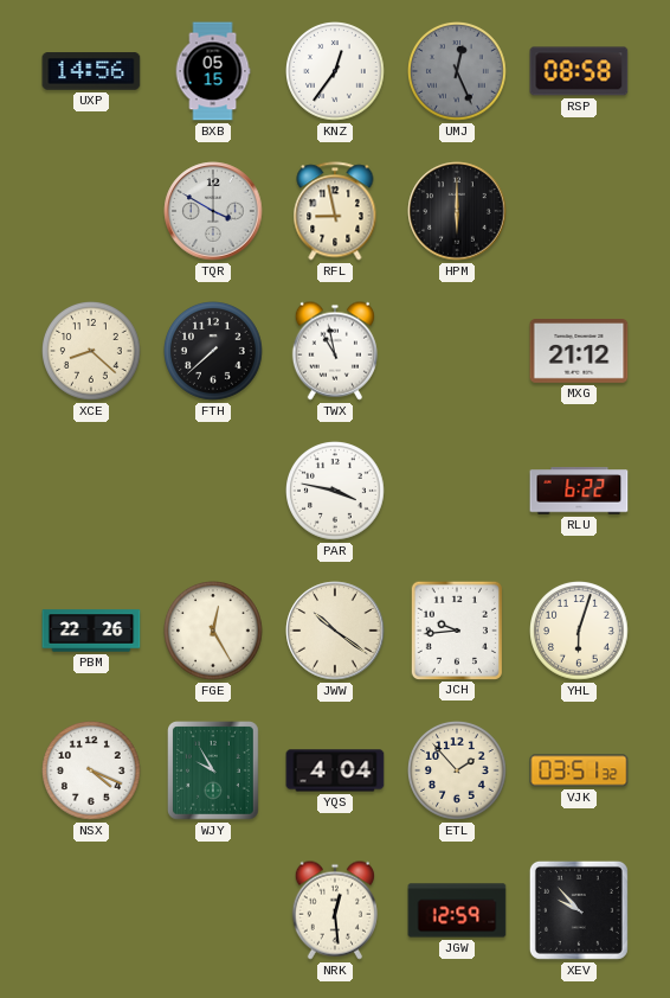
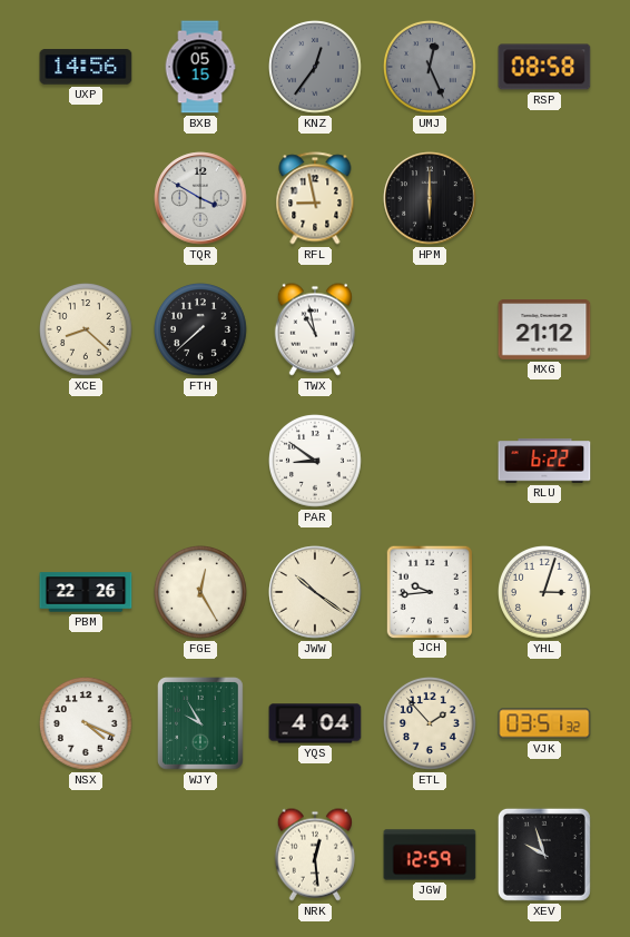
KNZ dial: white -> grey
PAR: 3:47 -> 8:51
YHL: 6:03 -> 3:03
XEV: 9:53 -> 9:57
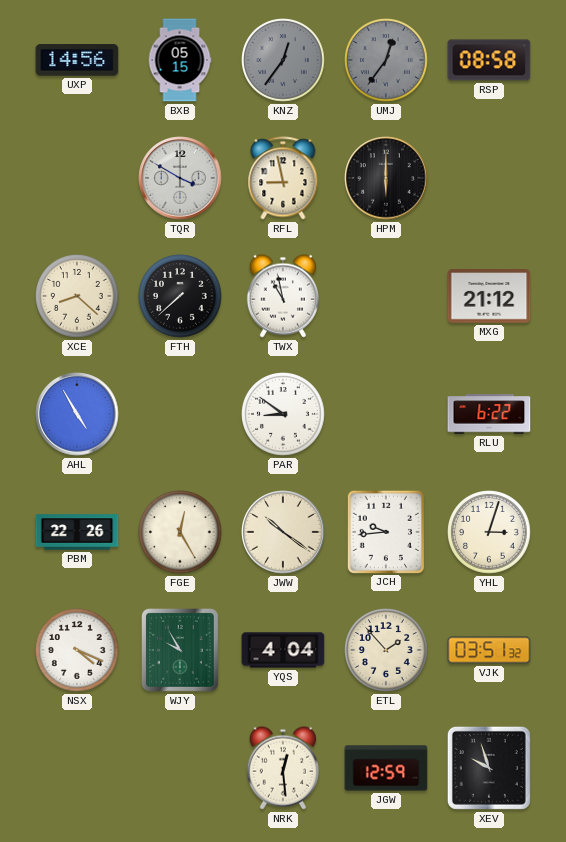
UMJ: 12:26 -> 12:36
AHL: none -> 4:55
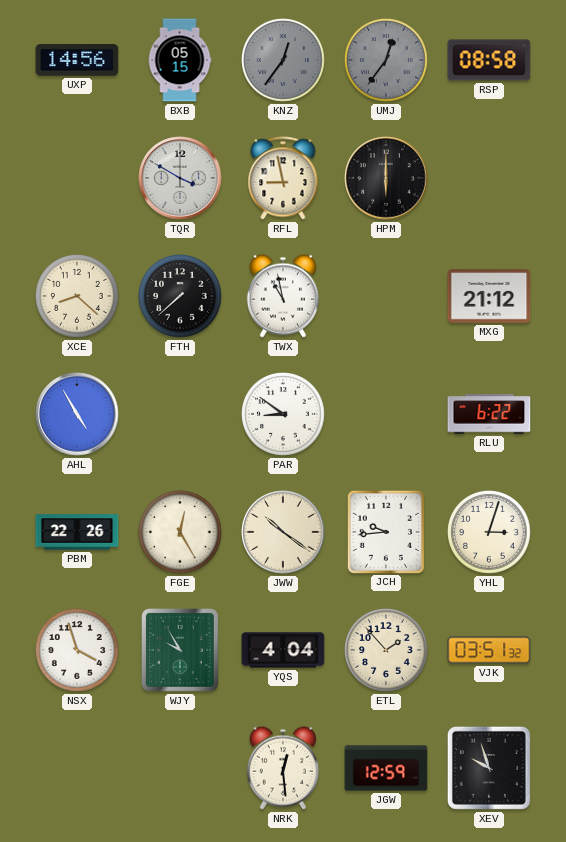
NSX: 4:19 -> 3:57
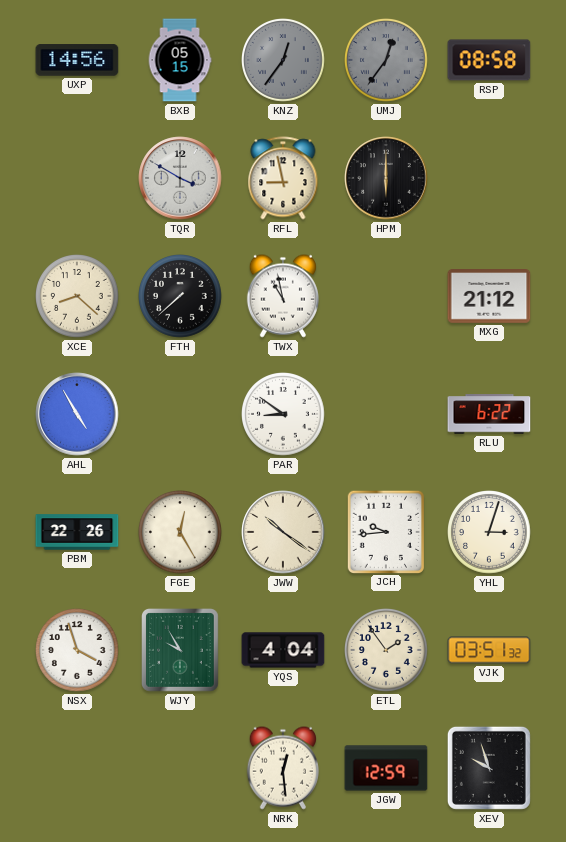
ETL: 1:53 -> 1:54
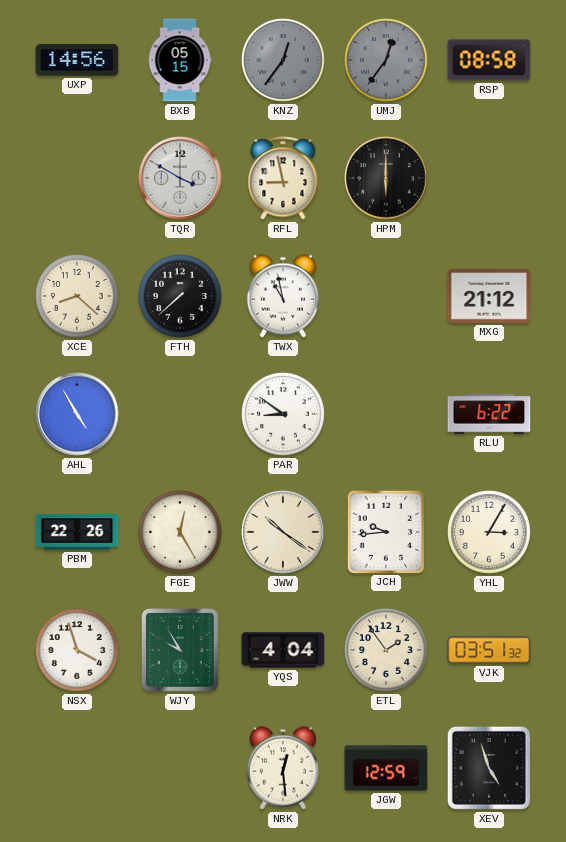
YHL: 3:03 -> 3:05
XEV: 9:57 -> 4:57
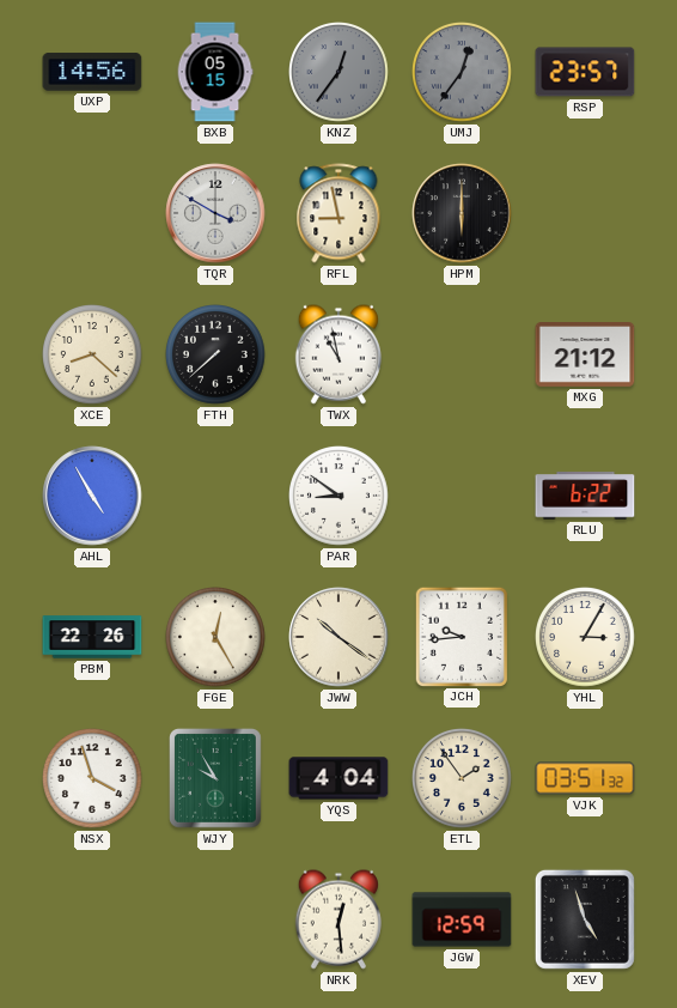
RSP: 08:58 -> 23:57
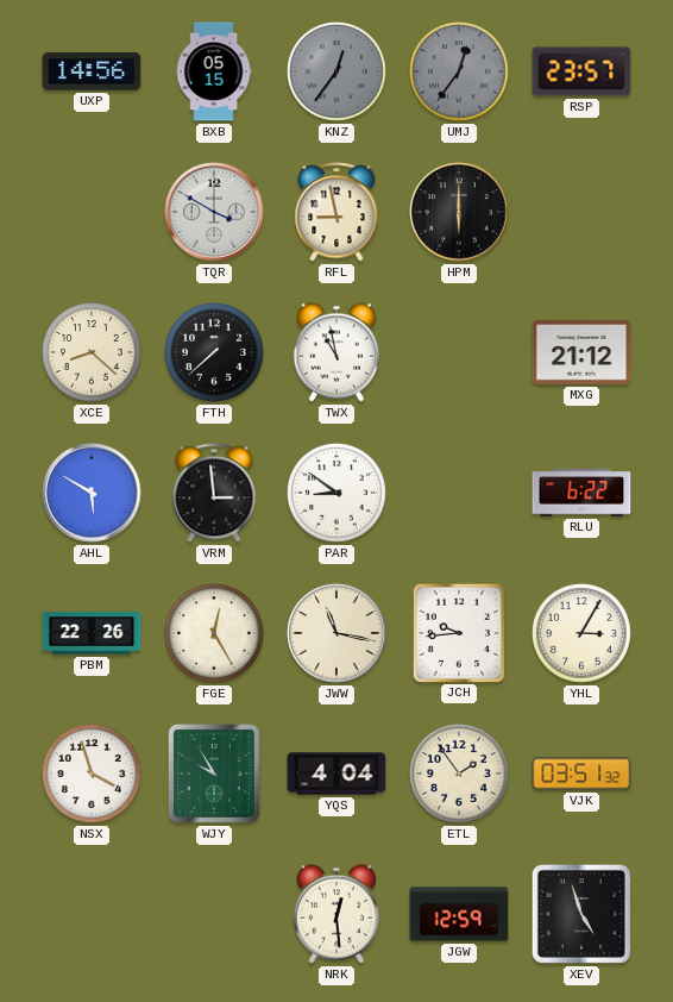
AHL: 4:55 -> 5:50
VRM: none -> 2:59
JWW: 10:21 -> 11:17
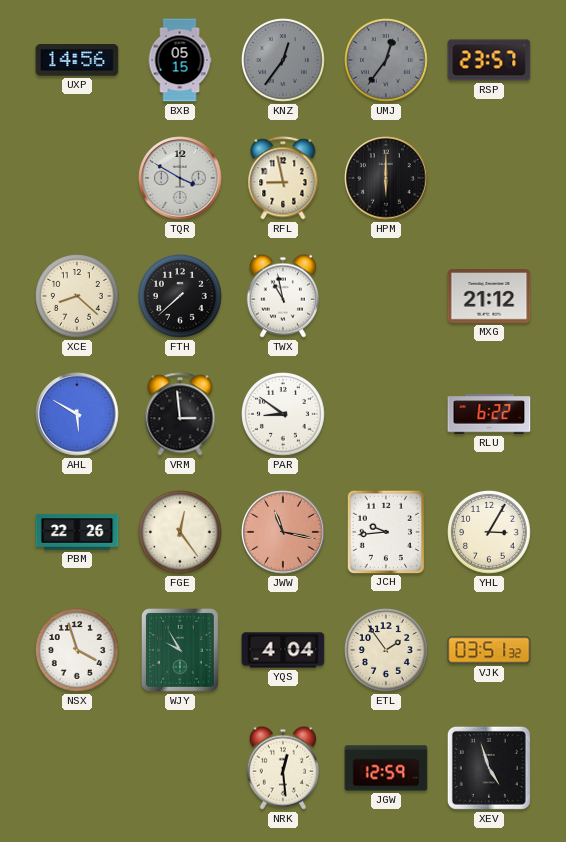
FGE: 12:25 -> 12:24
JWW dial: cream -> salmon
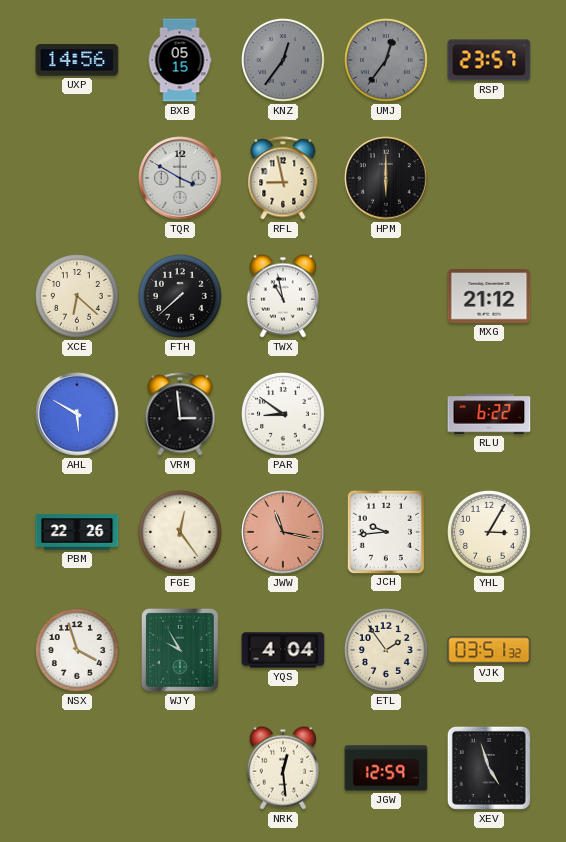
XCE: 8:22 -> 6:22
